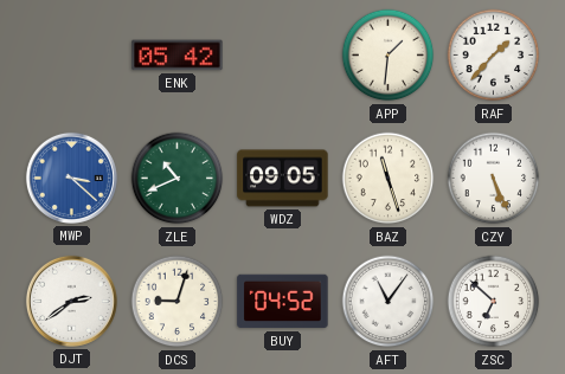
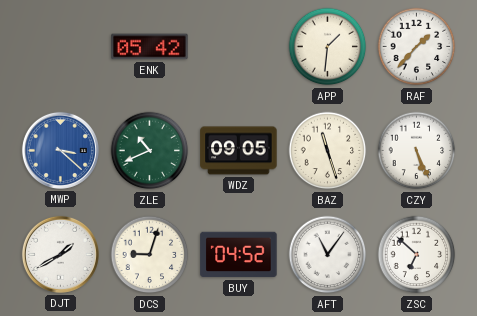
DJT: 2:39 -> 1:40
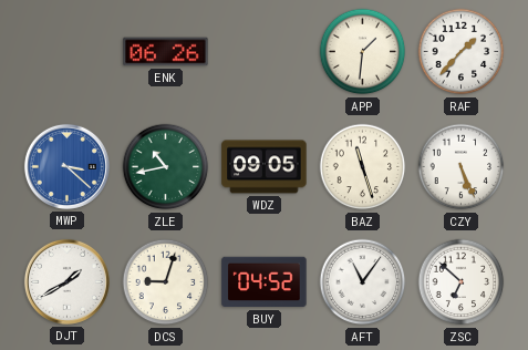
ENK: 05:42 -> 06:26
ZLE: 10:41 -> 10:43
